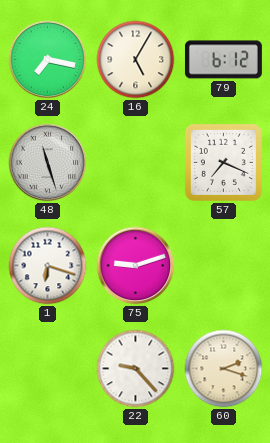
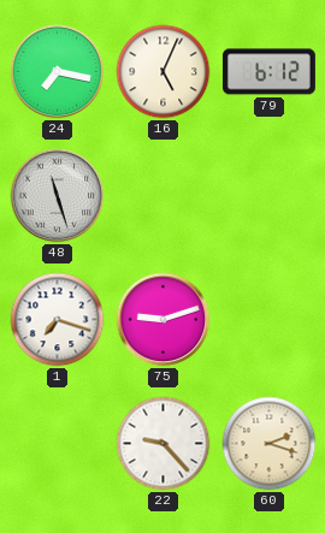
16: 5:05 -> 5:04
57: 7:19 -> none
1: 6:18 -> 7:18
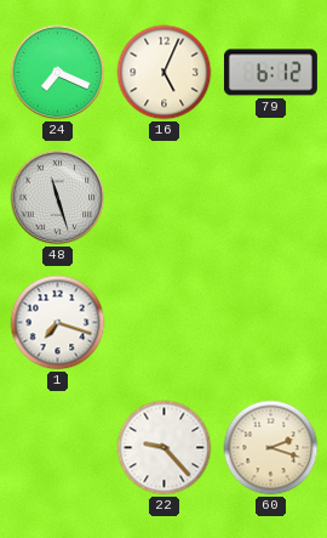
24: 7:17 -> 7:19
75: 9:12 -> none
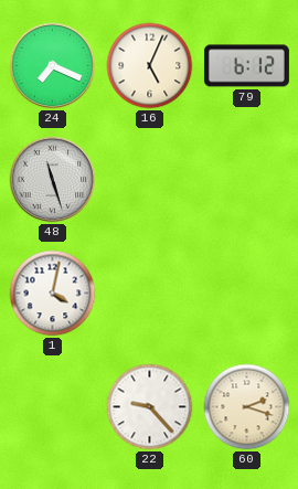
1: 7:18 -> 4:02
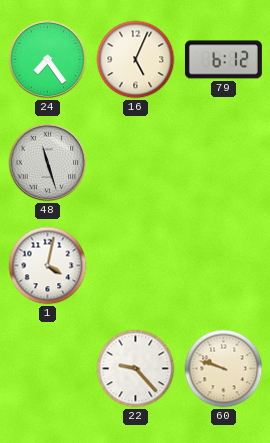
24: 7:19 -> 7:24
60: 2:18 -> 9:48
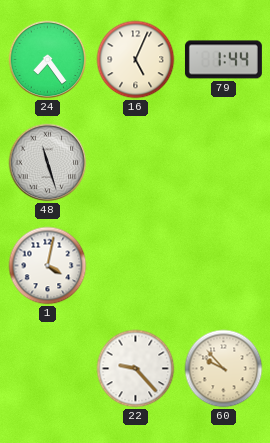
79: 6:12 -> 1:44
60: 9:48 -> 9:53
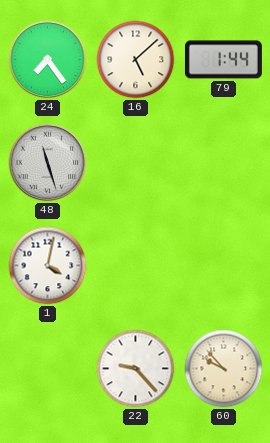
16: 5:04 -> 5:08
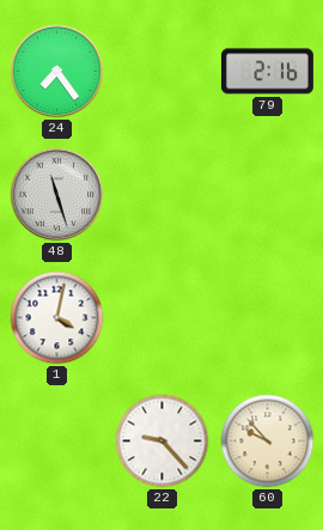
16: 5:08 -> none
79: 1:44 -> 2:16
